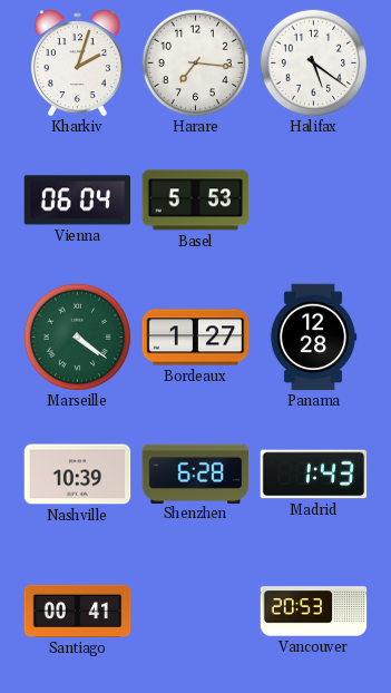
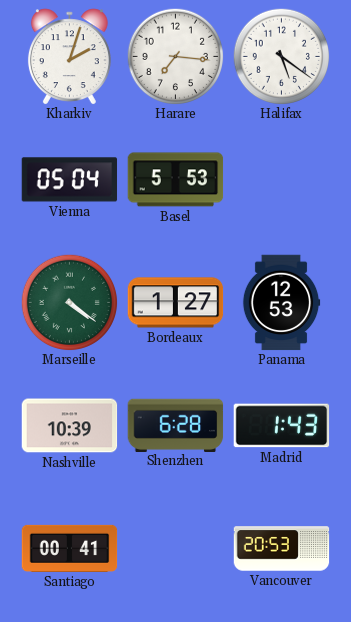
Vienna: 06:04 -> 05:04
Panama: 12:28 -> 12:53
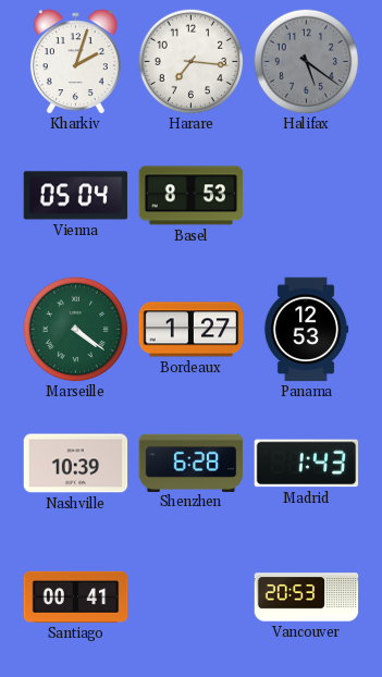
Halifax dial: white -> grey
Basel: 5:53 -> 8:53
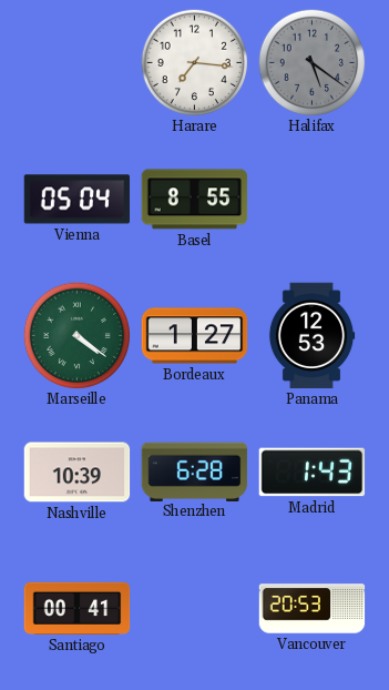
Kharkiv: 2:03 -> none
Basel: 8:53 -> 8:55
